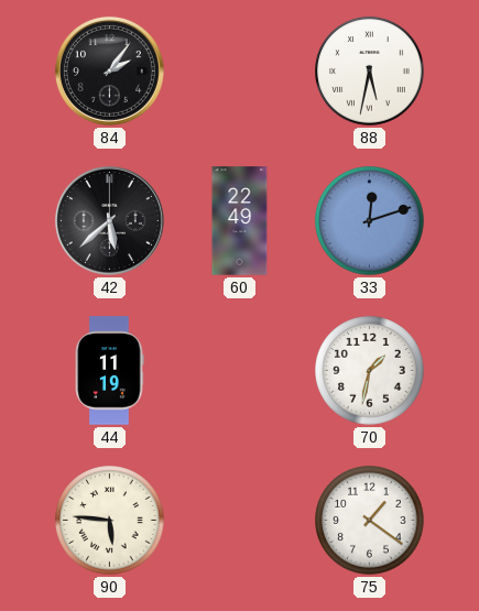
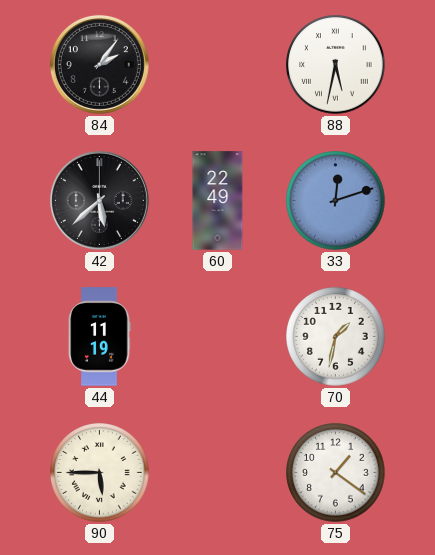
90: 5:46 -> 5:45
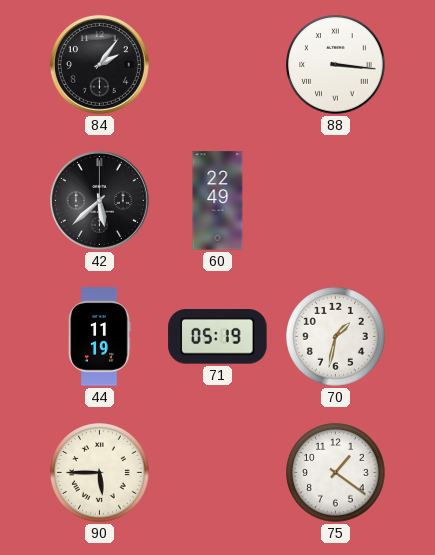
88: 5:32 -> 3:16
33: 12:12 -> none
71: none -> 05:19
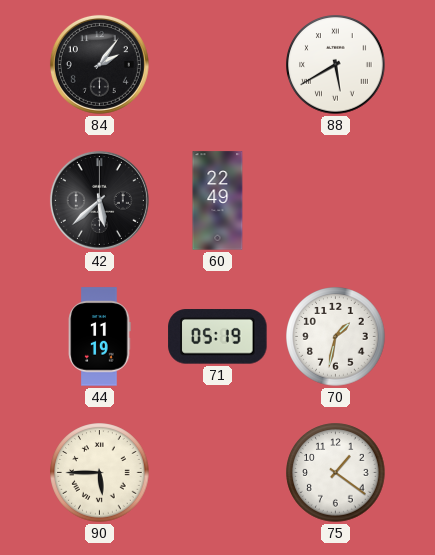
88: 3:16 -> 5:40
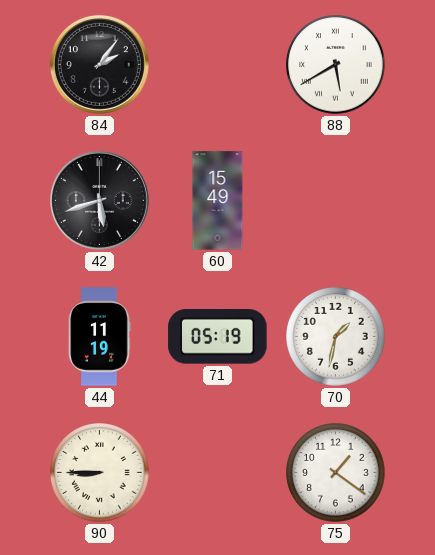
42: 5:38 -> 5:42
60: 22:49 -> 15:49
90: 5:45 -> 8:45
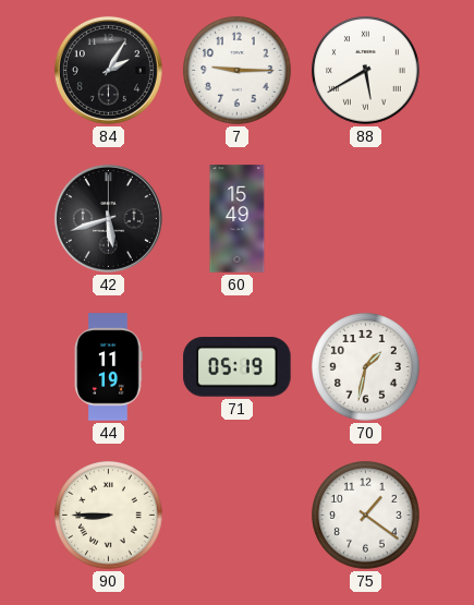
84: 2:06 -> 2:05
7: none -> 9:15
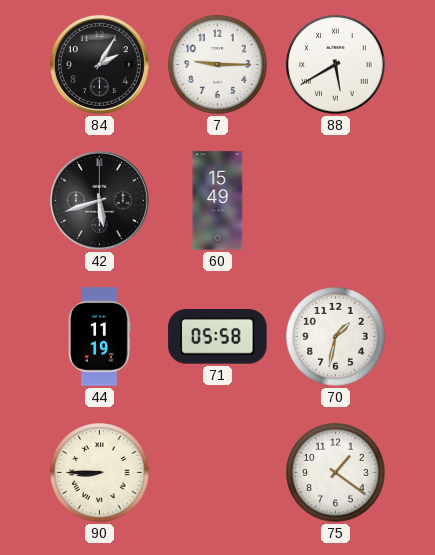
71: 05:19 -> 05:58
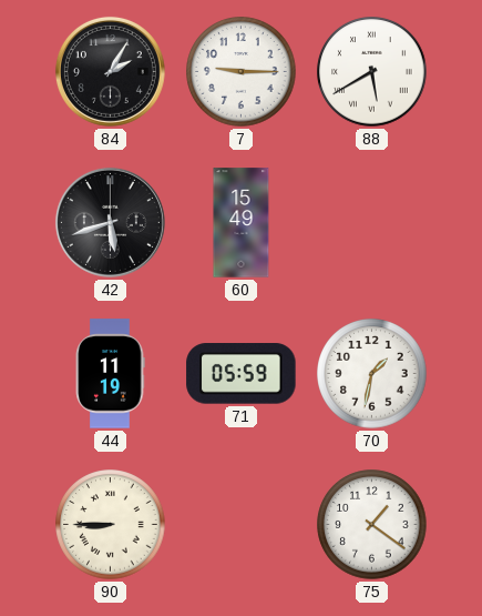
71: 05:58 -> 05:59
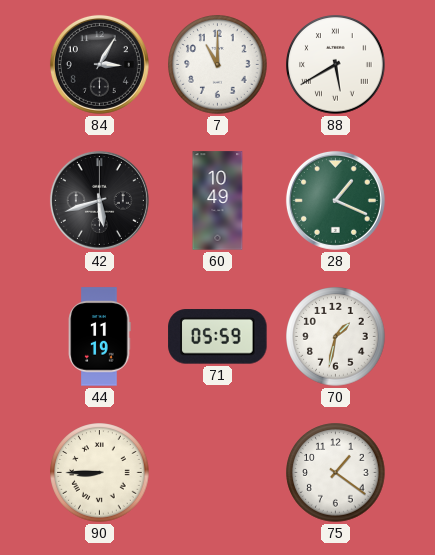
84: 2:05 -> 3:05
7: 9:15 -> 11:00
60: 15:49 -> 10:49
28: none -> 1:19
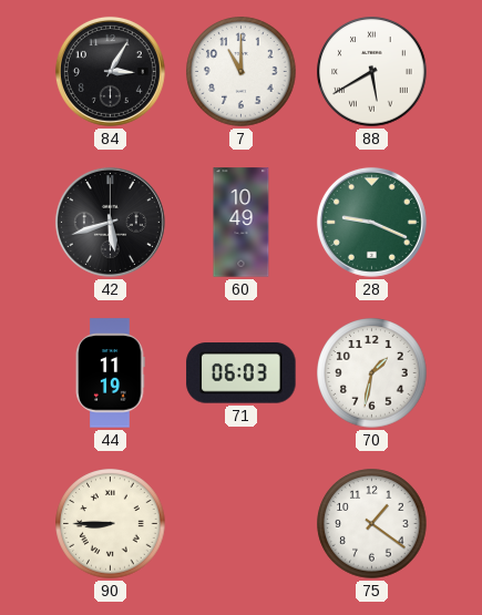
28: 1:19 -> 9:19
71: 05:59 -> 06:03
